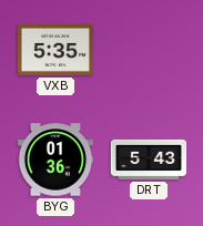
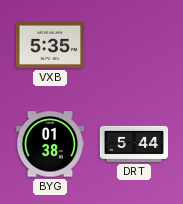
BYG: 01:36 -> 01:38
DRT: 5:43 -> 5:44
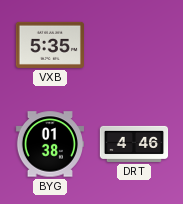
DRT: 5:44 -> 4:46
